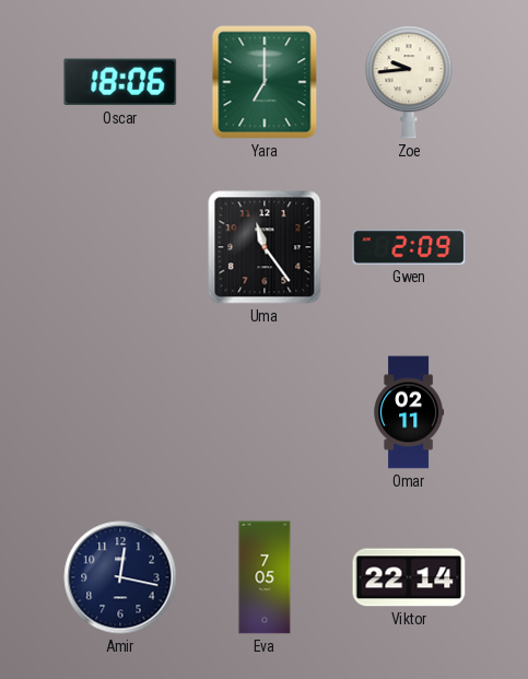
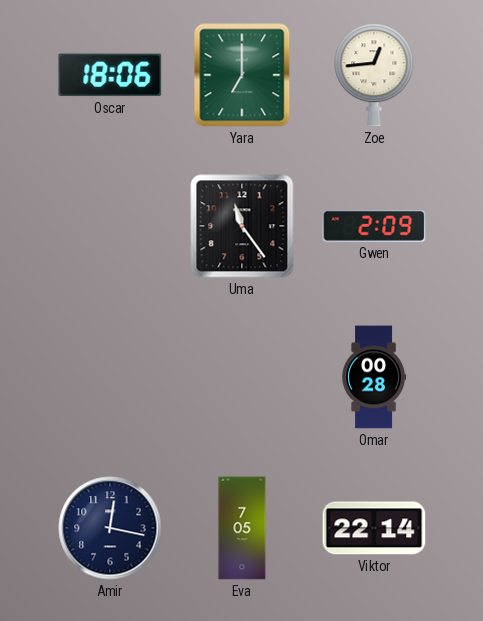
Zoe: 9:44 -> 12:44
Omar: 02:11 -> 00:28
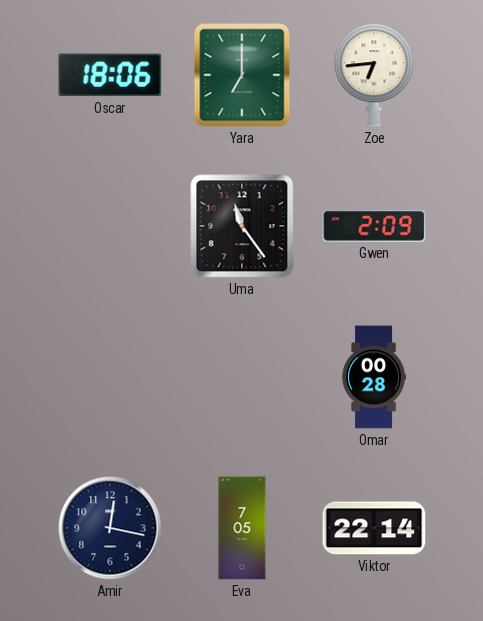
Zoe: 12:44 -> 6:44
